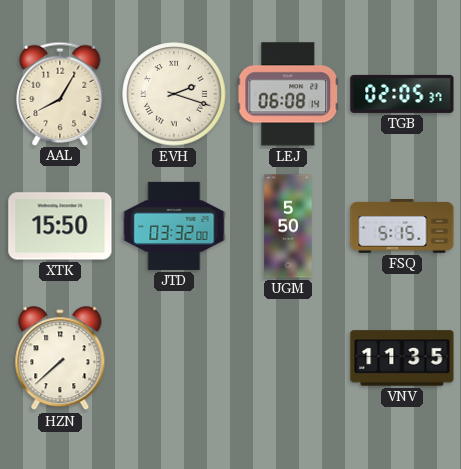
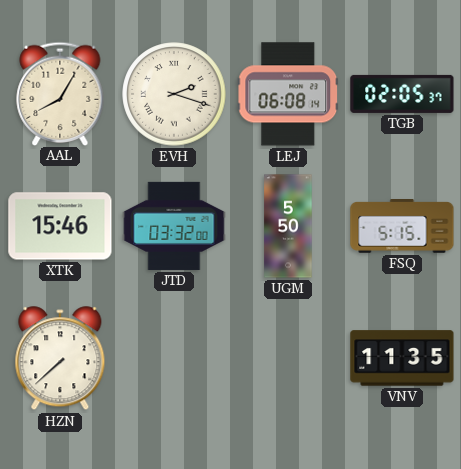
XTK: 15:50 -> 15:46
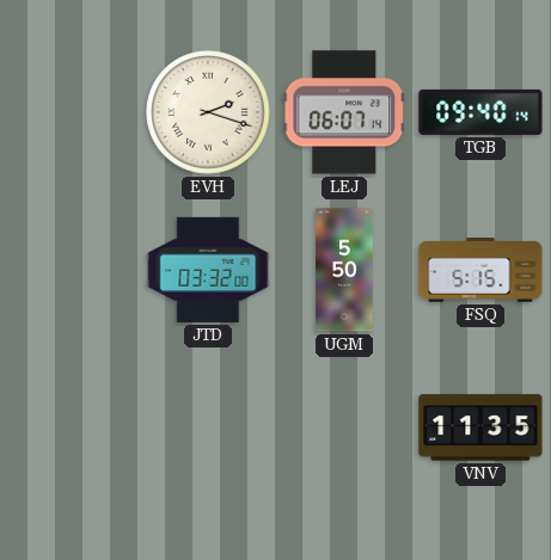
AAL: 8:05 -> none
LEJ: 06:08 -> 06:07
TGB: 02:05 -> 09:40
XTK: 15:46 -> none
HZN: 7:38 -> none
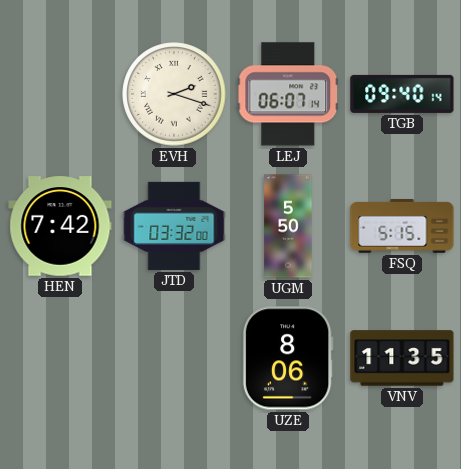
HEN: none -> 7:42
UZE: none -> 8:06
